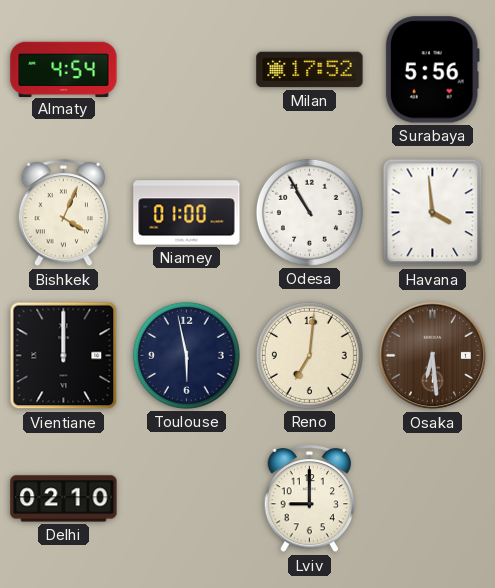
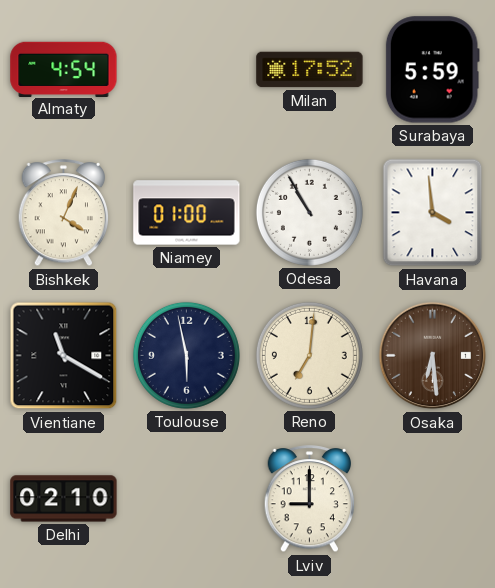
Surabaya: 5:56 -> 5:59
Vientiane: 12:00 -> 11:20
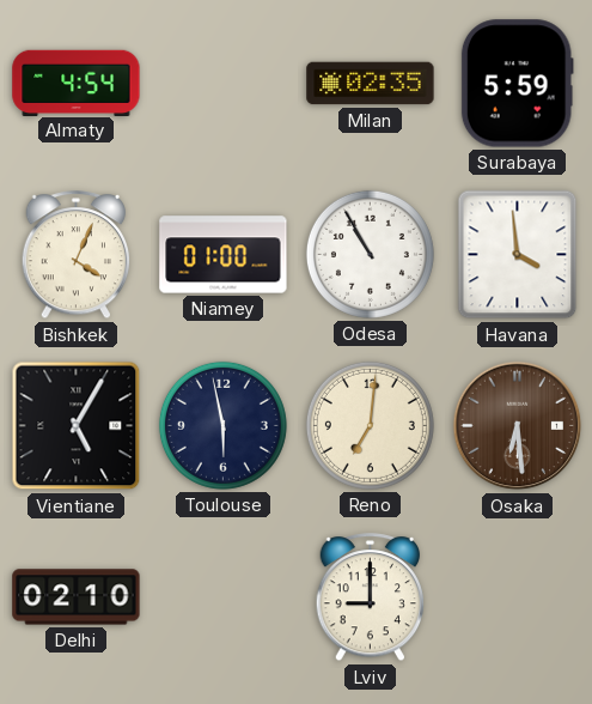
Milan: 17:52 -> 02:35
Vientiane: 11:20 -> 5:05
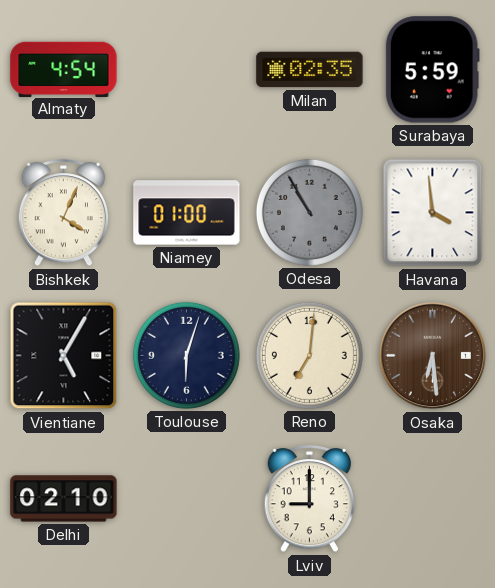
Odesa dial: white -> grey
Toulouse: 5:58 -> 6:03
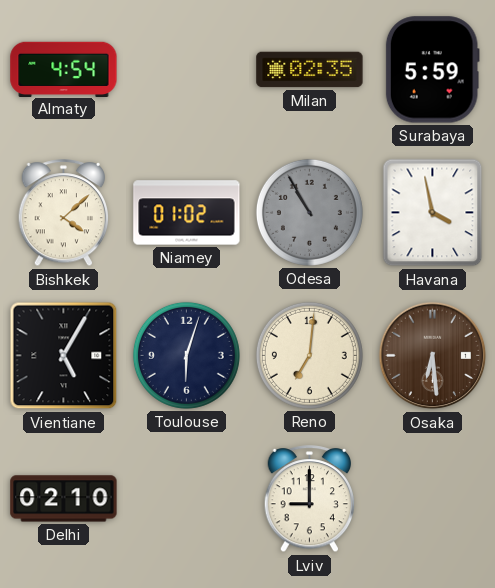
Bishkek: 4:04 -> 4:08
Niamey: 01:00 -> 01:02
Havana: 3:59 -> 3:58
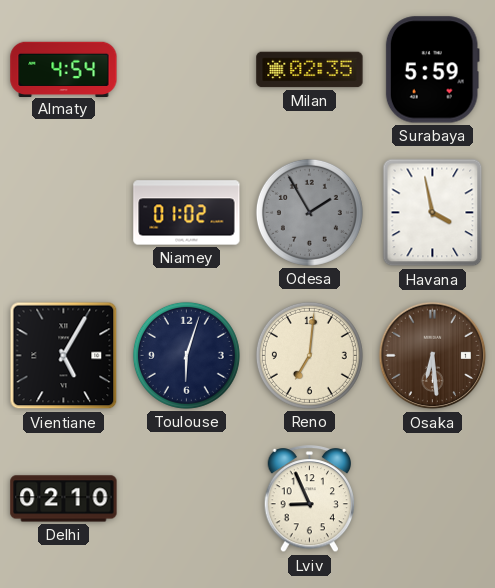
Bishkek: 4:08 -> none
Odesa: 10:55 -> 1:55
Lviv: 9:00 -> 8:56
